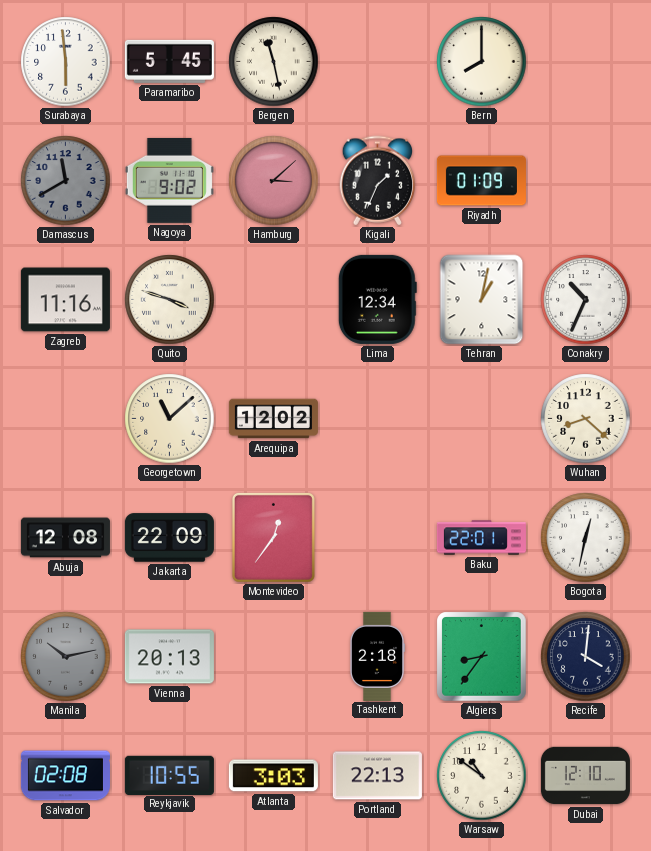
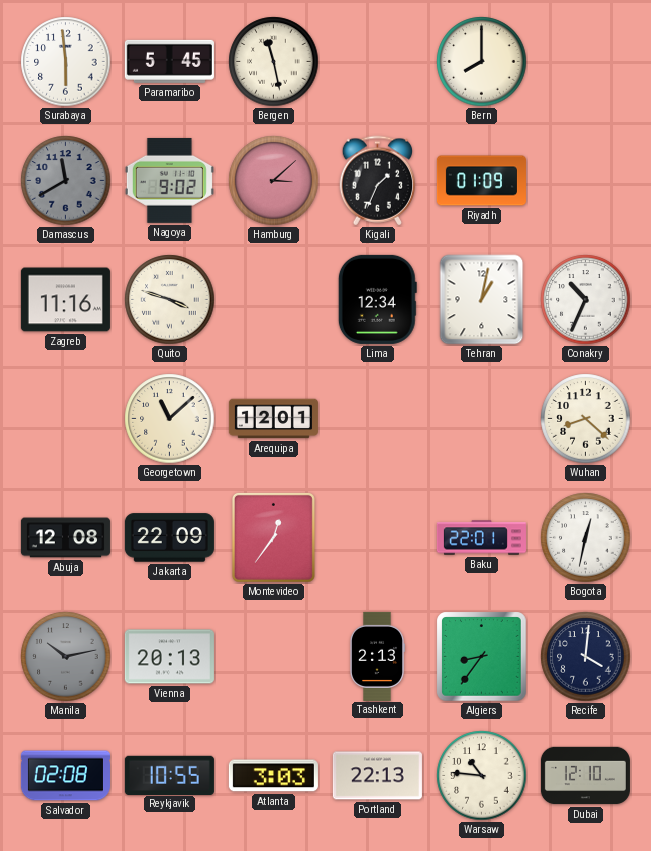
Arequipa: 12:02 -> 12:01
Tashkent: 2:18 -> 2:13
Warsaw: 10:51 -> 10:46
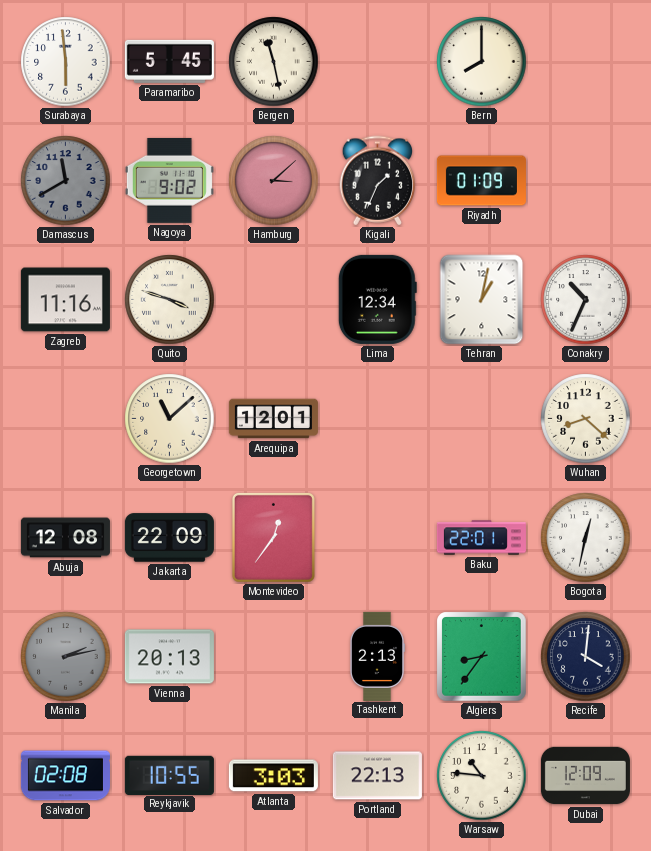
Manila: 10:13 -> 2:13
Dubai: 12:10 -> 12:09
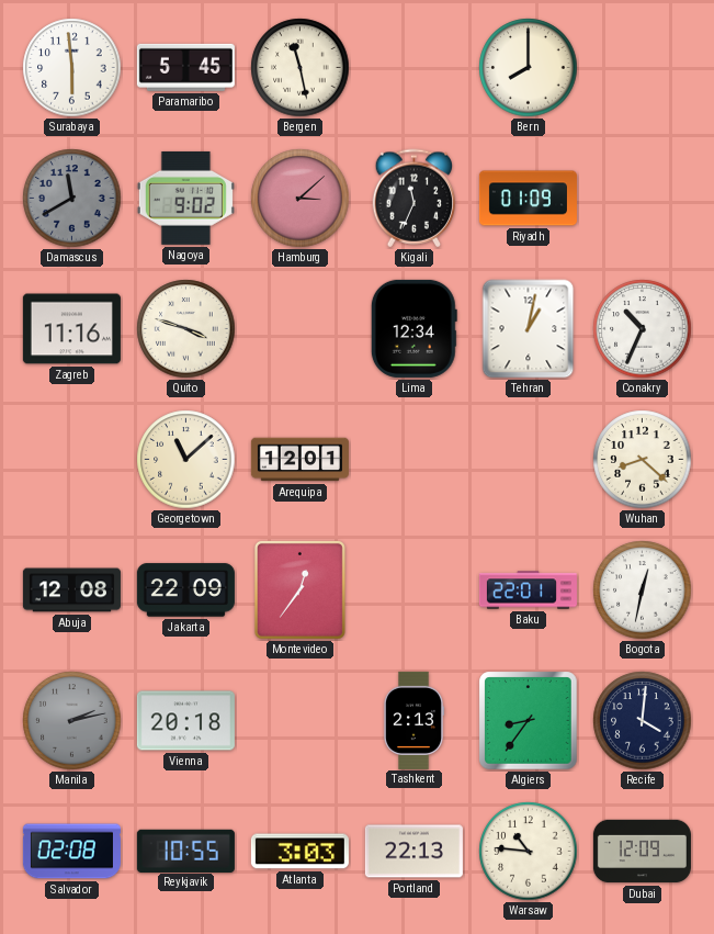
Kigali: 1:34 -> 11:34
Vienna: 20:13 -> 20:18
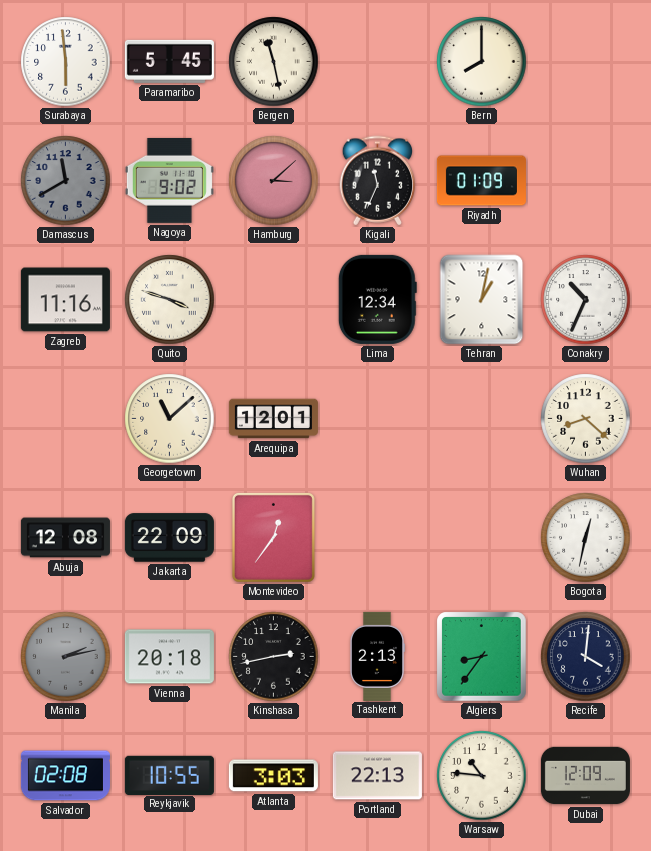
Baku: 22:01 -> none
Kinshasa: none -> 2:43
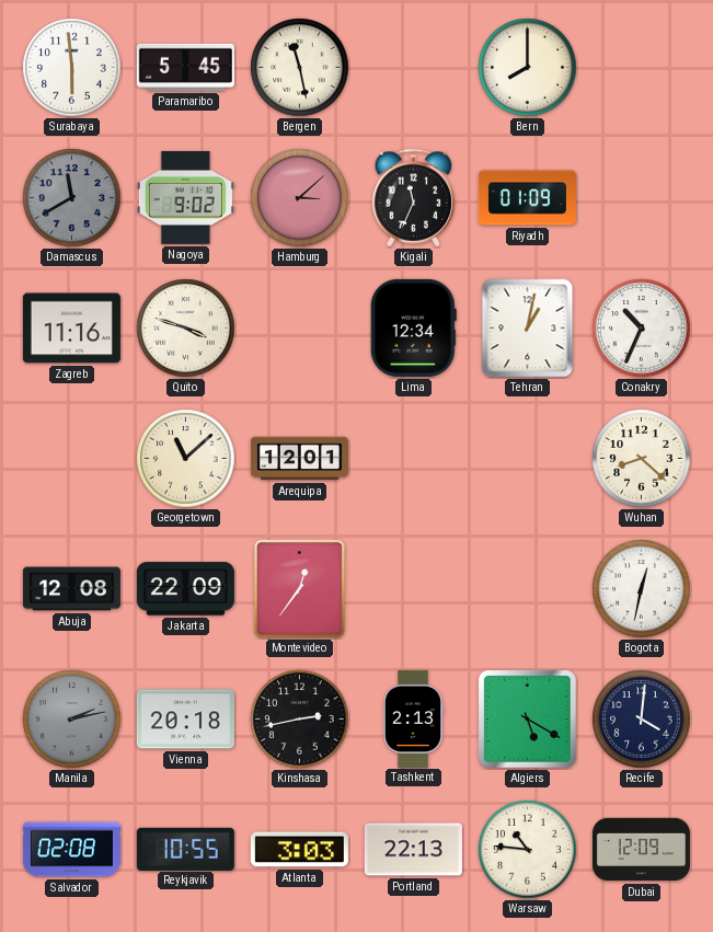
Algiers: 8:36 -> 5:20
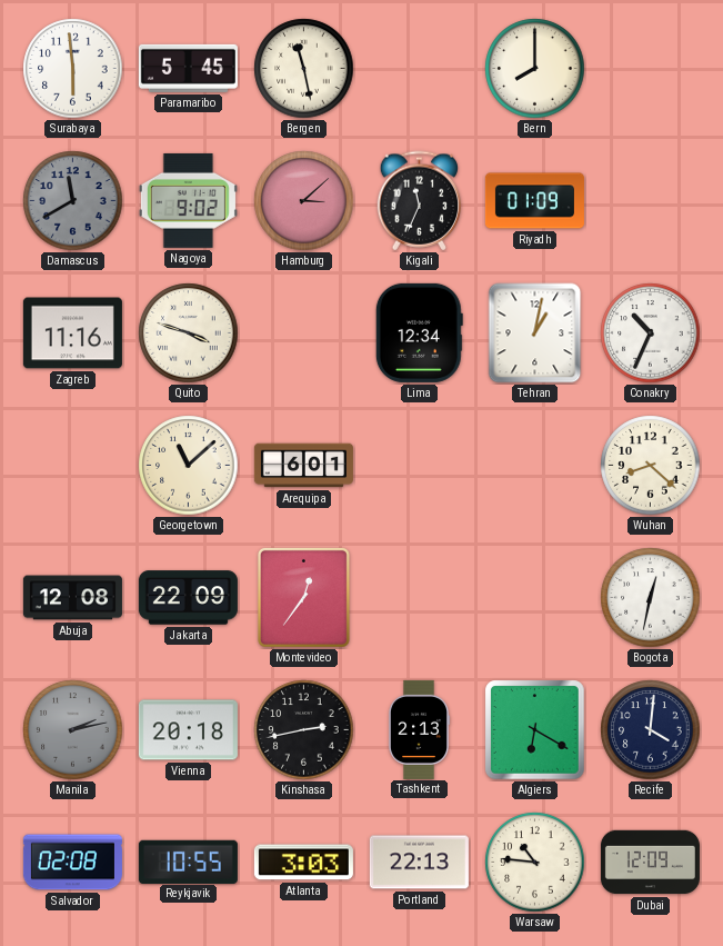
Arequipa: 12:01 -> 6:01
Algiers: 5:20 -> 6:20
